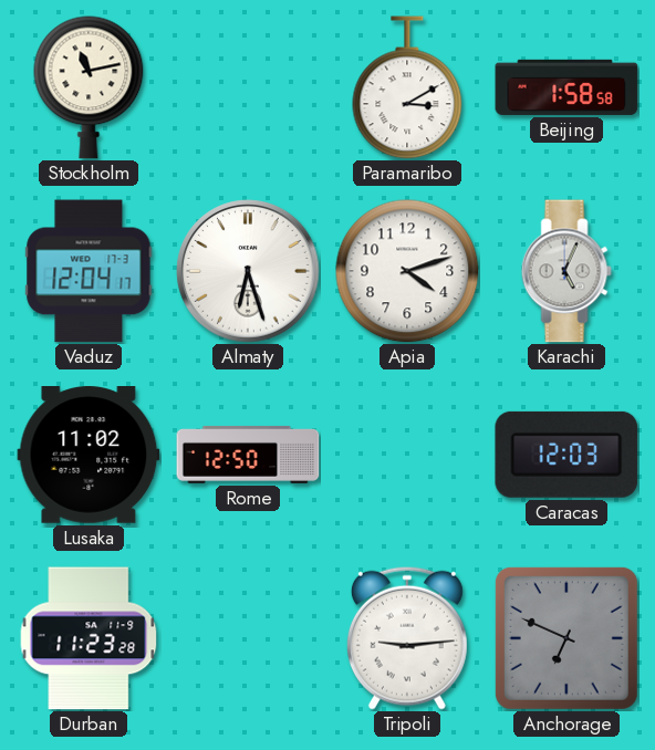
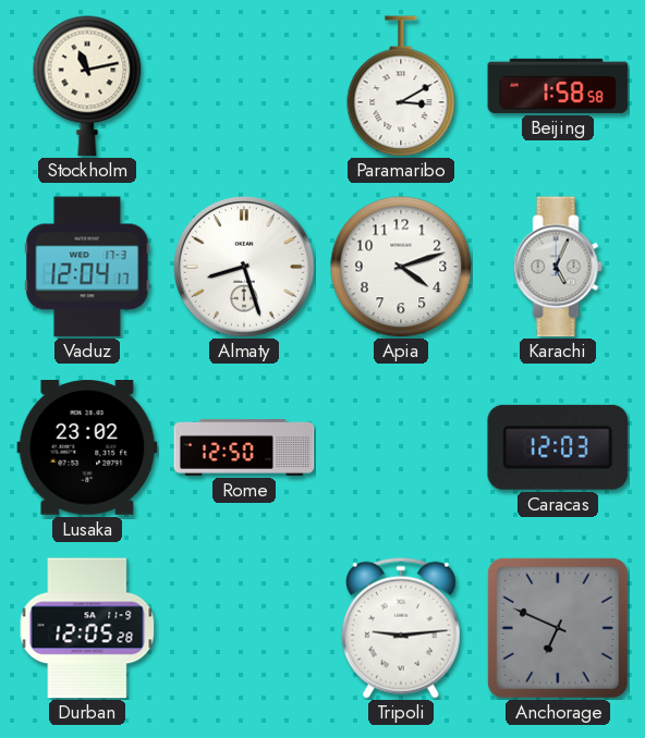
Almaty: 6:27 -> 8:27
Lusaka: 11:02 -> 23:02
Durban: 11:23 -> 12:05
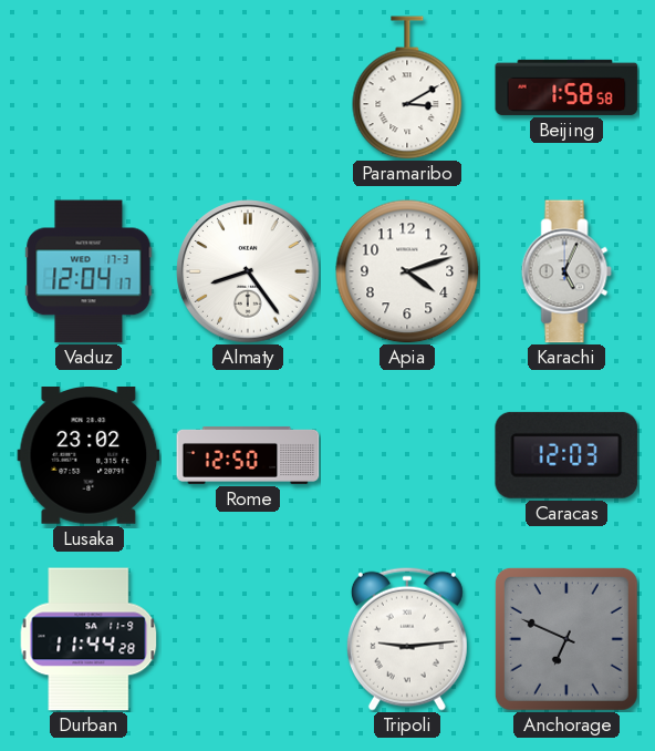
Stockholm: 11:13 -> none
Almaty: 8:27 -> 8:24
Durban: 12:05 -> 11:44
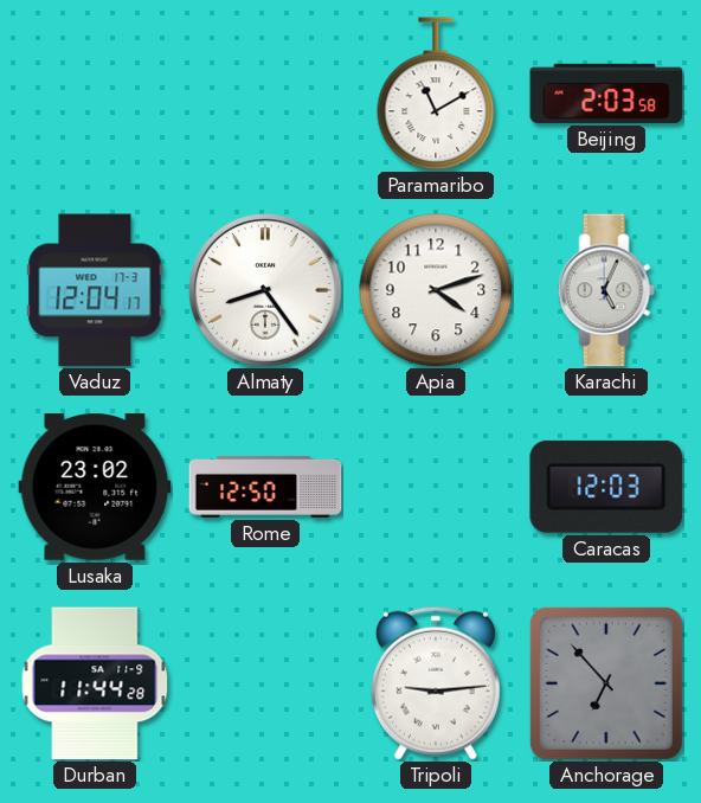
Paramaribo: 3:10 -> 11:10
Beijing: 1:58 -> 2:03
Anchorage: 6:49 -> 6:53
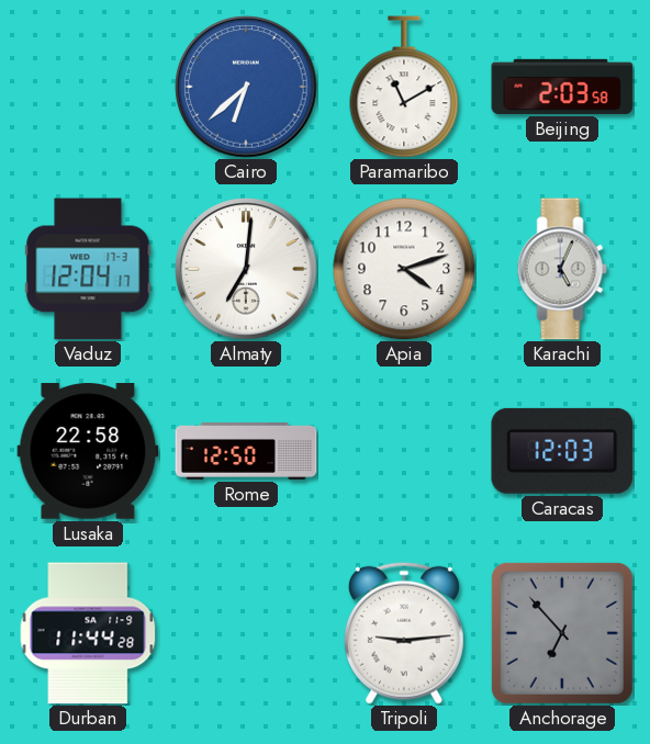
Cairo: none -> 6:38
Almaty: 8:24 -> 7:01
Lusaka: 23:02 -> 22:58
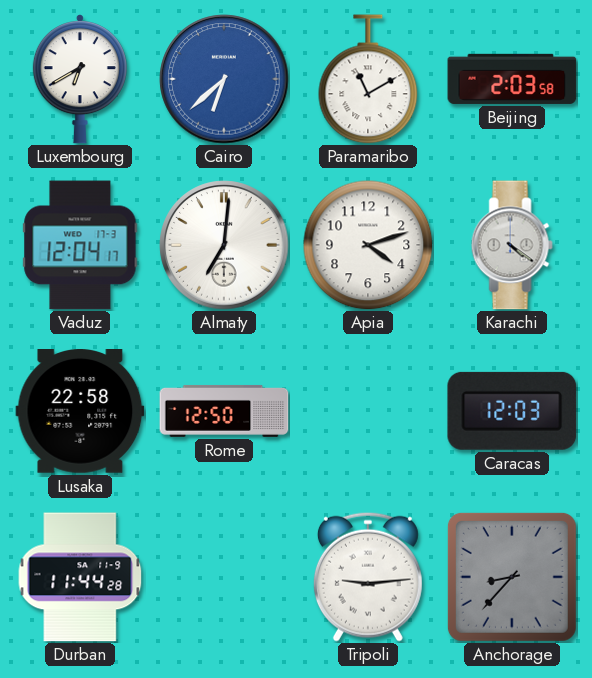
Luxembourg: none -> 6:40
Karachi: 5:04 -> 4:21
Anchorage: 6:53 -> 8:37
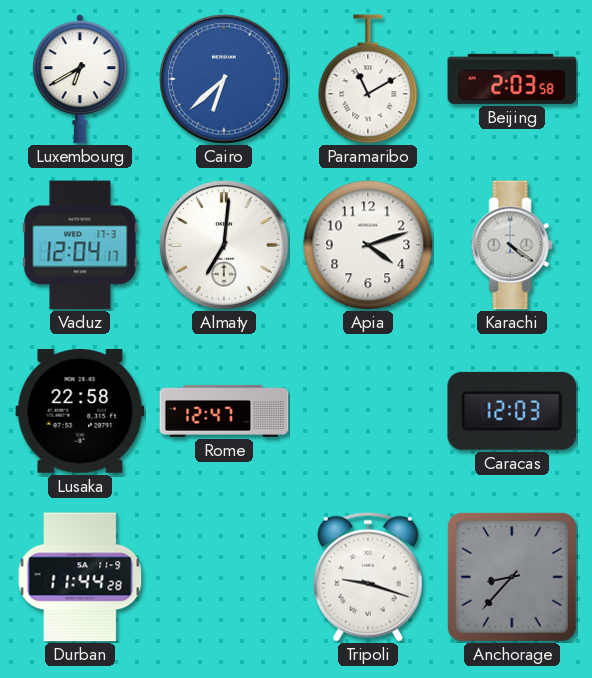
Rome: 12:50 -> 12:47
Tripoli: 9:14 -> 9:18
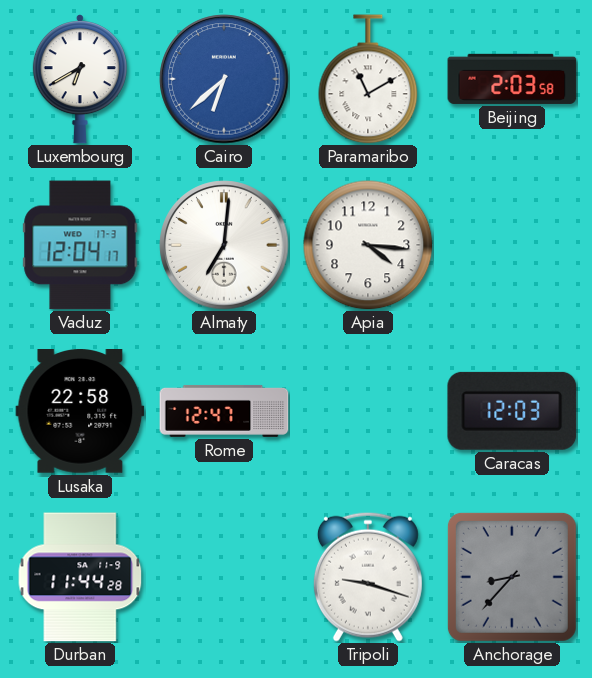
Apia: 4:12 -> 4:16
Karachi: 4:21 -> none
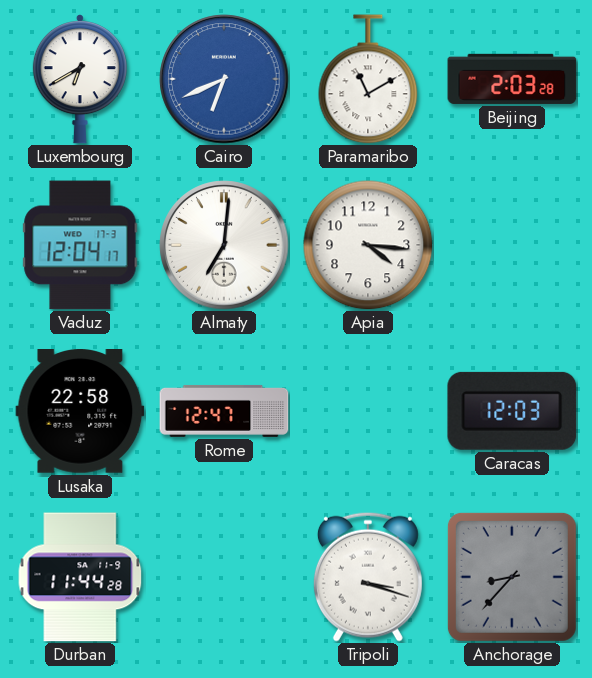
Cairo: 6:38 -> 6:41
Beijing: 2:03:58 -> 2:03:28
Tripoli: 9:18 -> 3:18
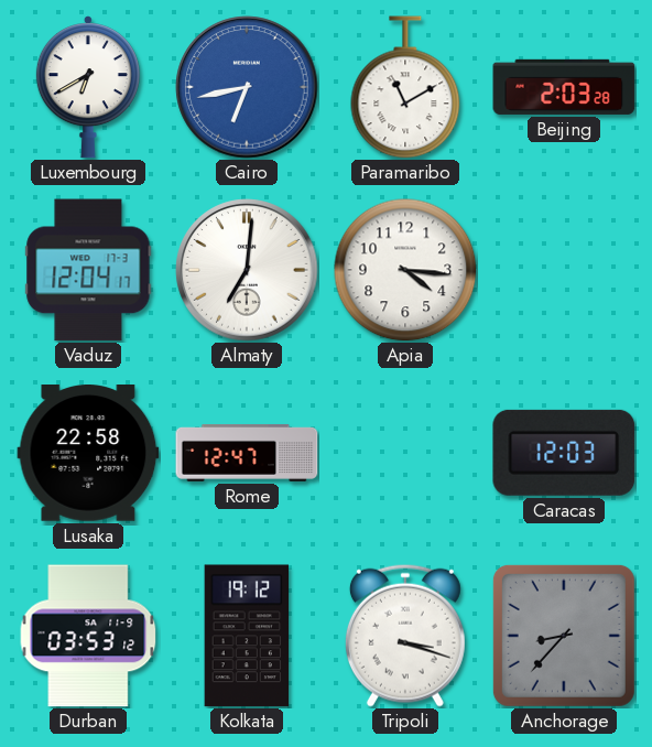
Cairo: 6:41 -> 6:43
Durban: 11:44 -> 03:53
Kolkata: none -> 19:12
